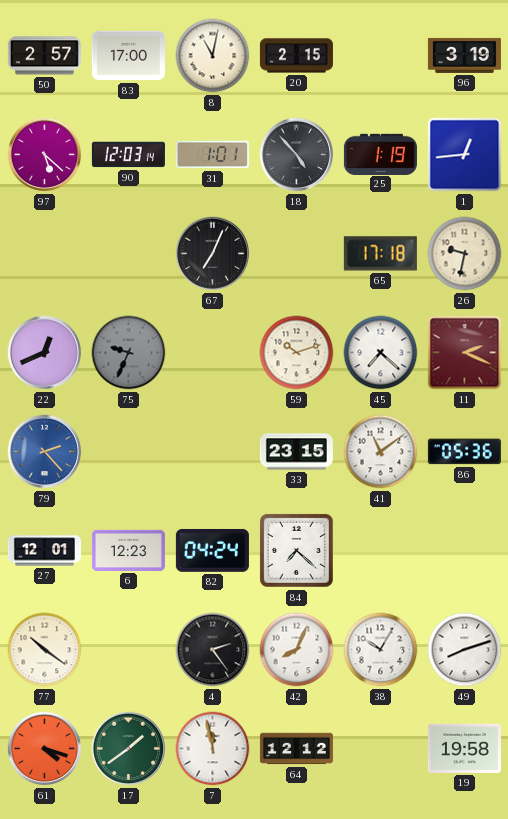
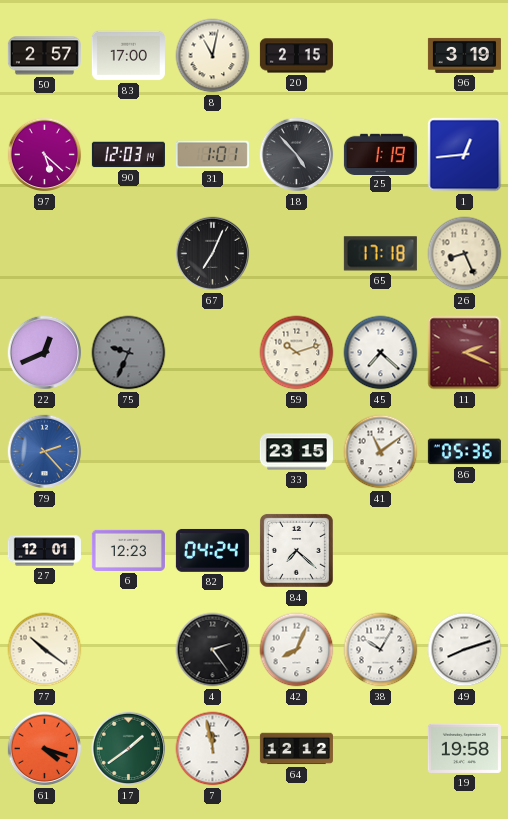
26: 9:32 -> 8:26
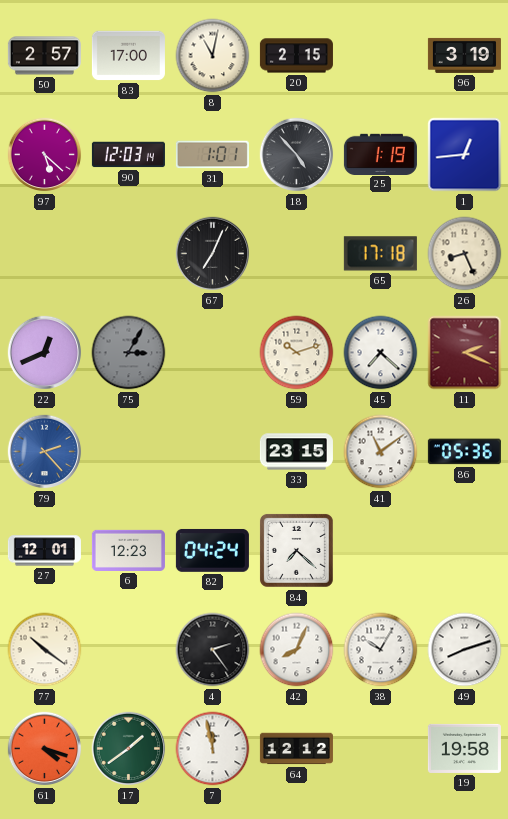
75: 9:34 -> 3:05
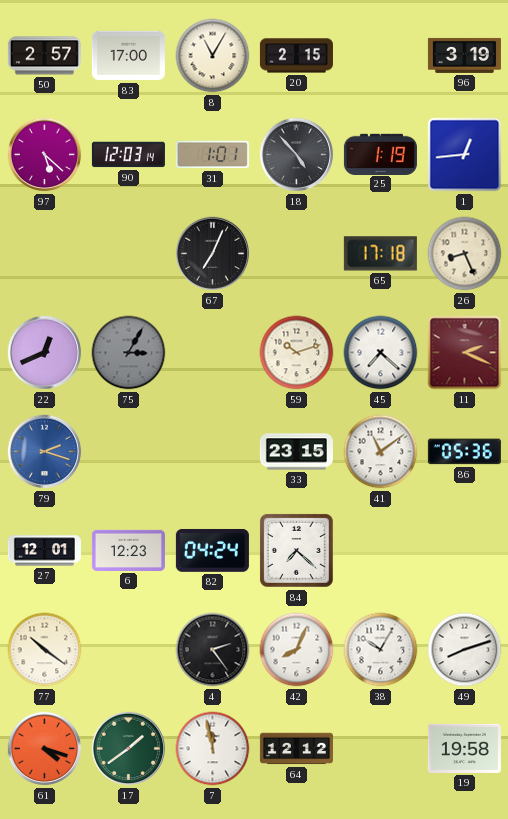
8: 11:02 -> 11:05
79: 2:23 -> 2:18
